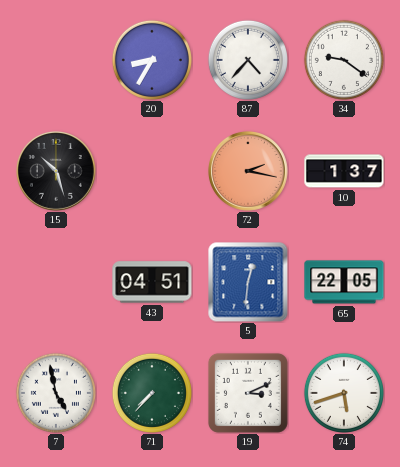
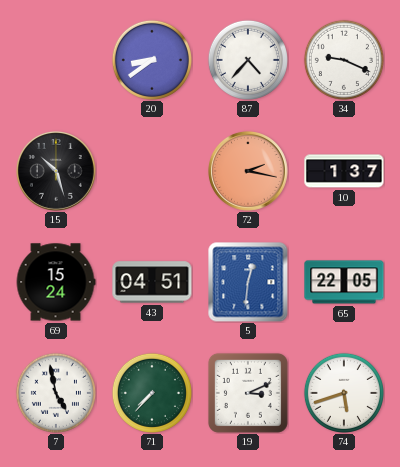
20: 8:35 -> 8:39
34: 9:21 -> 9:19
69: none -> 15:24
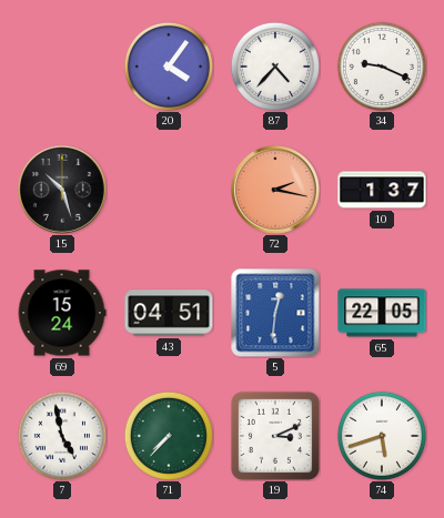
20: 8:39 -> 4:06
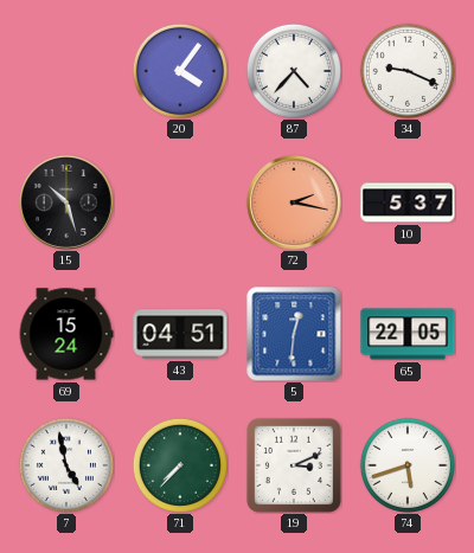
10: 1:37 -> 5:37
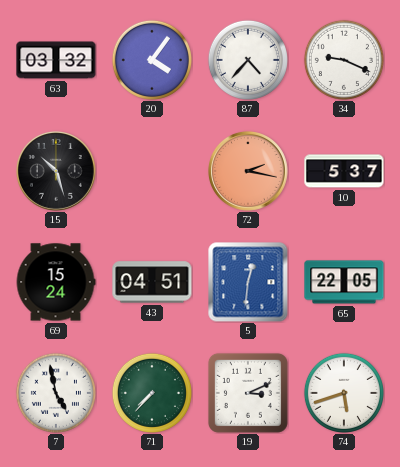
63: none -> 03:32
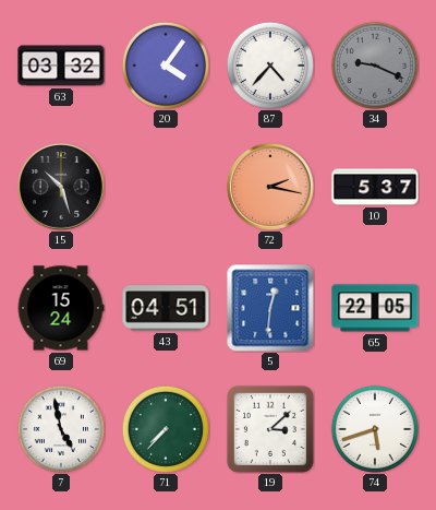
34 dial: white -> grey
19: 3:11 -> 3:08
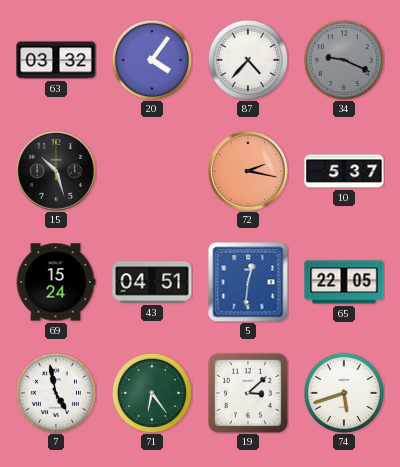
71: 7:37 -> 6:24
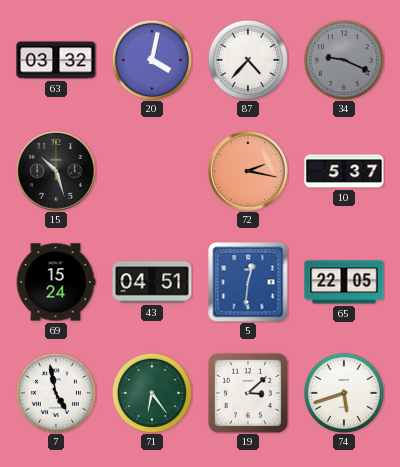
20: 4:06 -> 4:02
